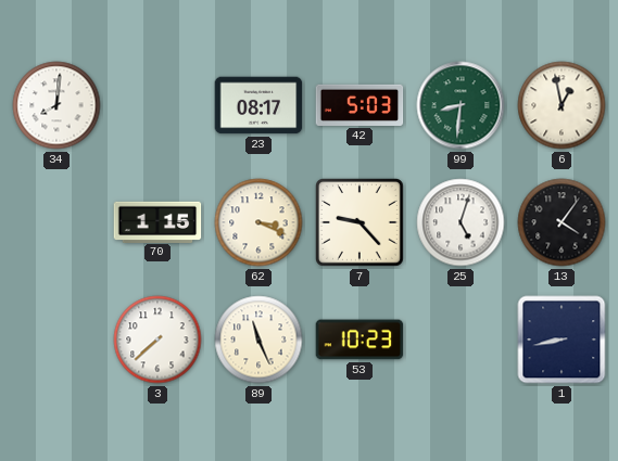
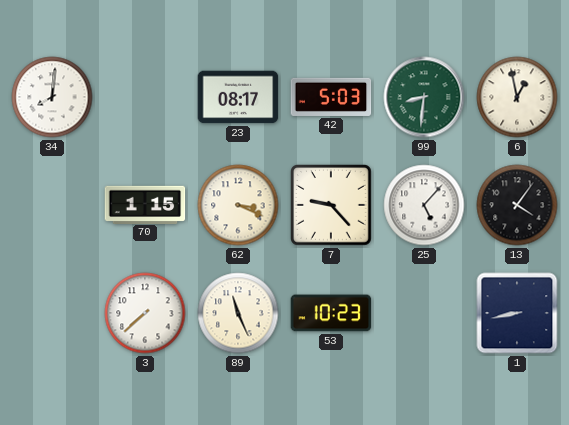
25: 5:03 -> 5:07
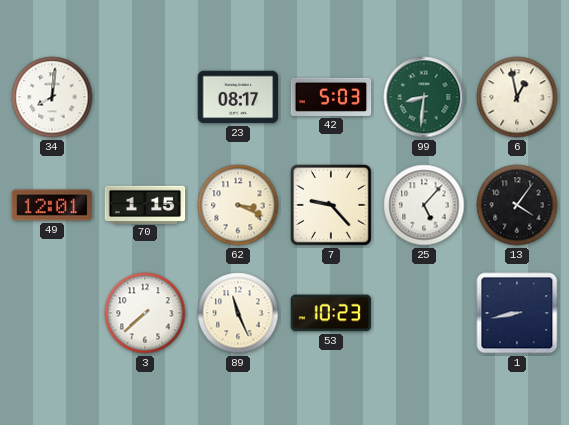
49: none -> 12:01
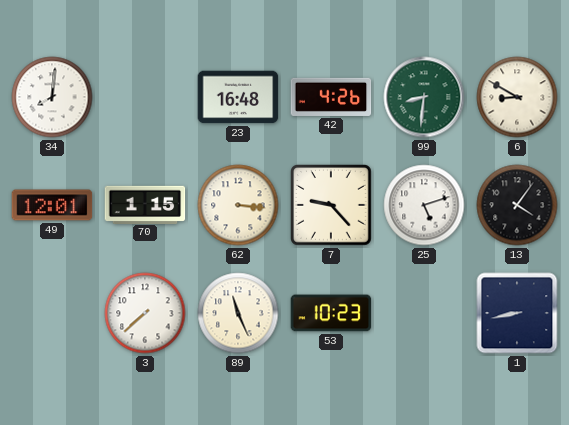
23: 08:17 -> 16:48
42: 5:03 -> 4:26
6: 12:58 -> 8:50
62: 3:19 -> 3:16
25: 5:07 -> 5:12
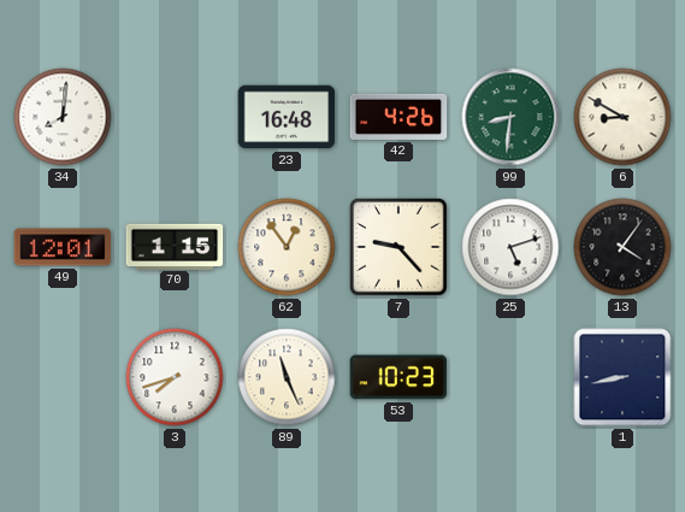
62: 3:16 -> 12:54
3: 7:38 -> 7:42
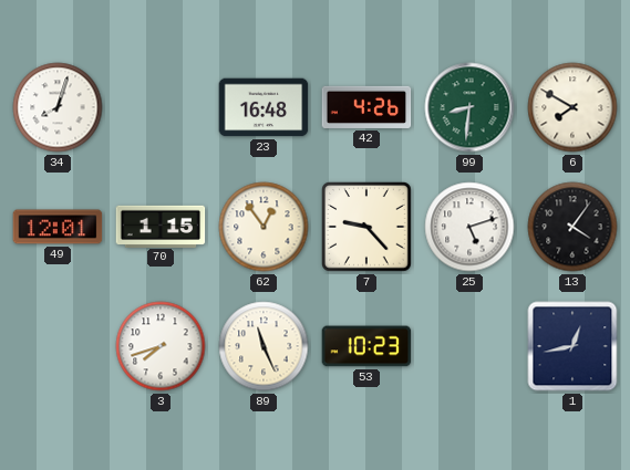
34: 8:01 -> 8:03
6: 8:50 -> 7:50
1: 8:43 -> 12:43
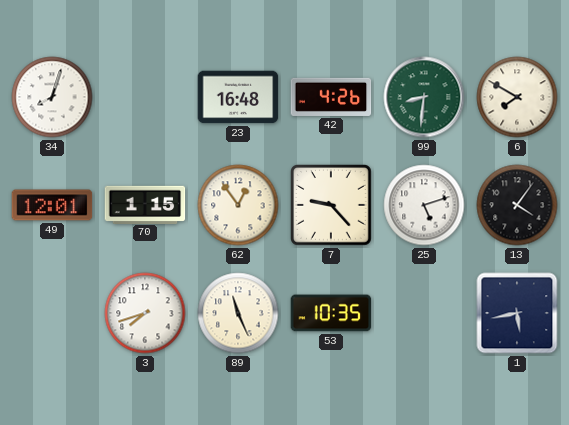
53: 10:23 -> 10:35
1: 12:43 -> 5:43
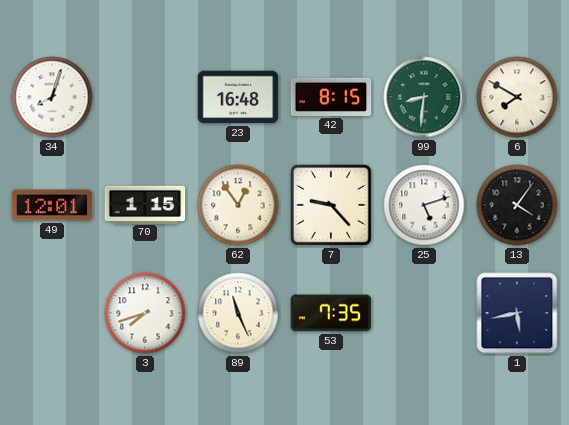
42: 4:26 -> 8:15
53: 10:35 -> 7:35
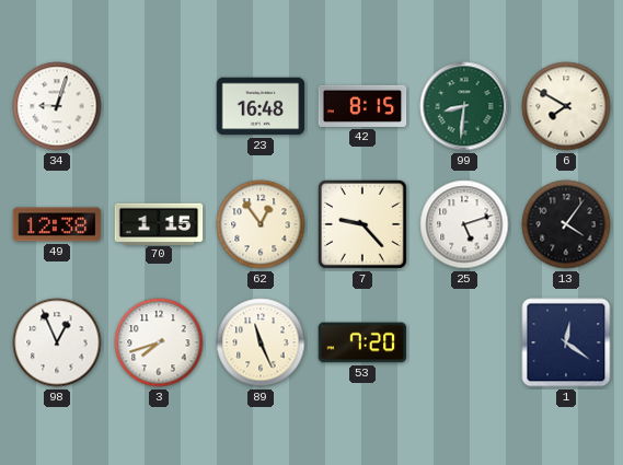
34: 8:03 -> 9:03
49: 12:01 -> 12:38
98: none -> 12:56
53: 7:35 -> 7:20
1: 5:43 -> 12:21
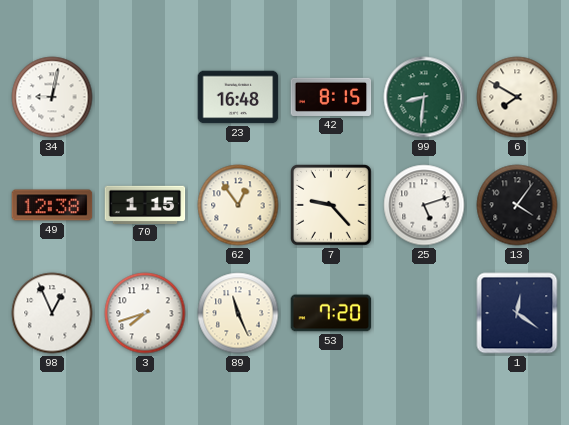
34: 9:03 -> 9:02
